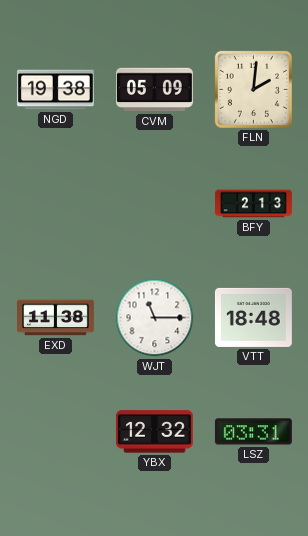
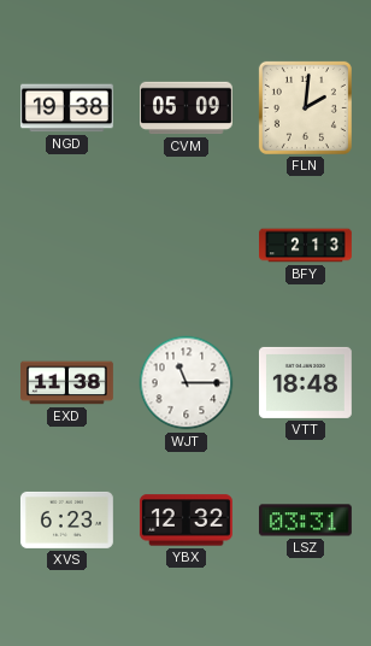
XVS: none -> 6:23
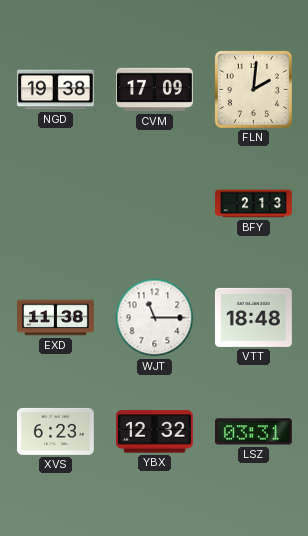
CVM: 05:09 -> 17:09
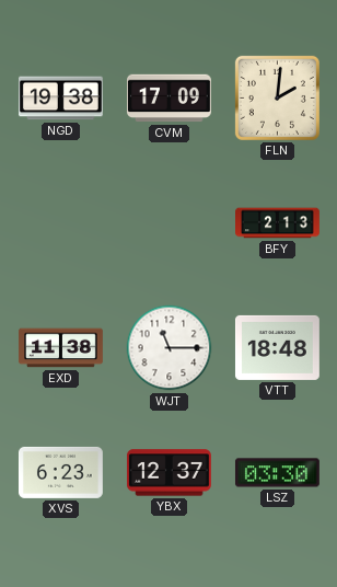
YBX: 12:32 -> 12:37
LSZ: 03:31 -> 03:30
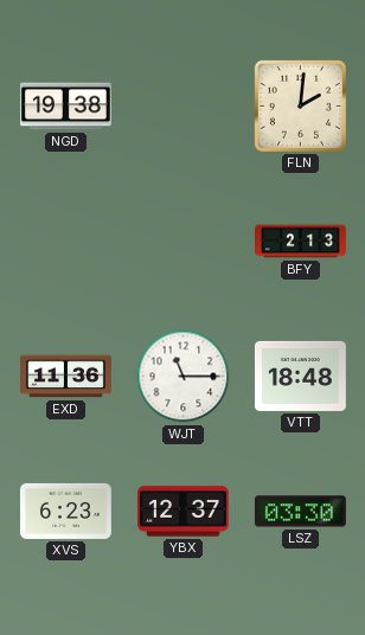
CVM: 17:09 -> none
EXD: 11:38 -> 11:36
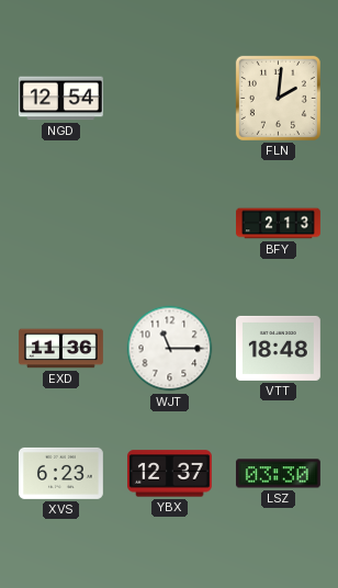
NGD: 19:38 -> 12:54
